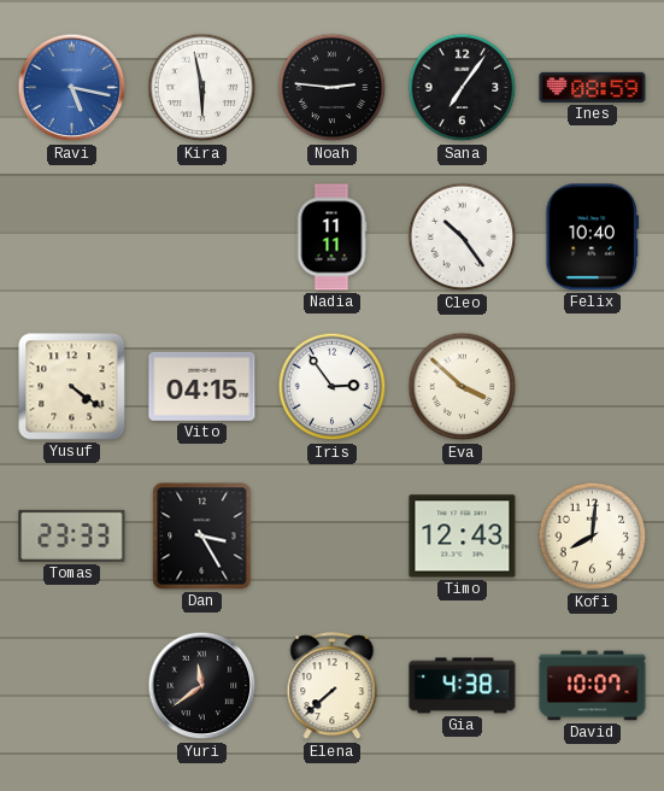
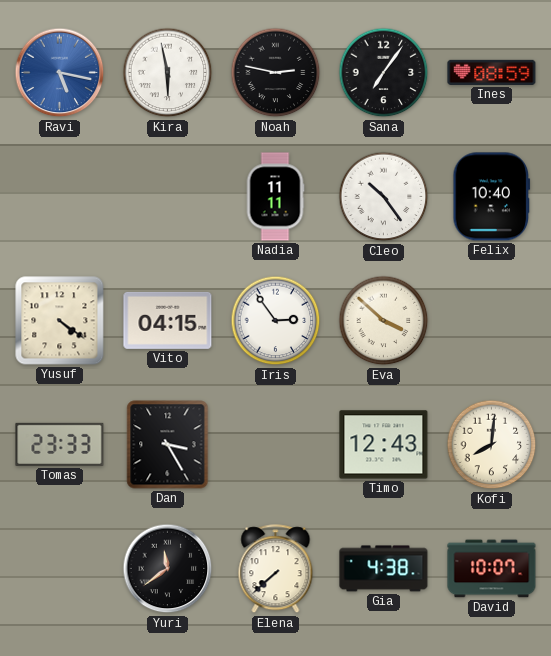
Noah: 2:46 -> 2:47
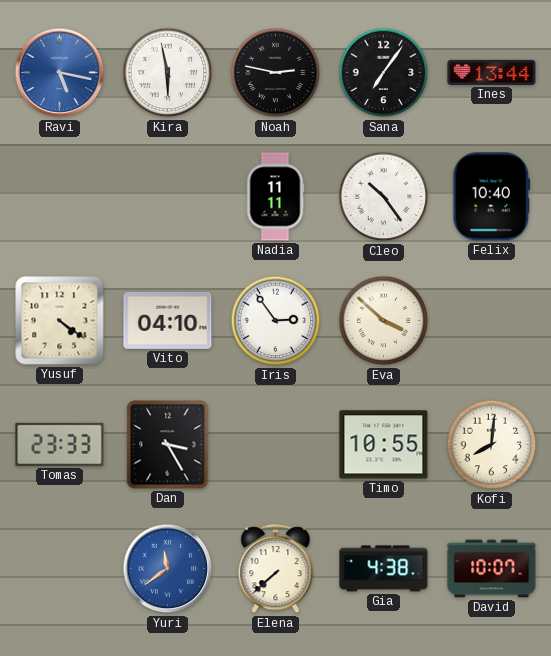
Ines: 08:59 -> 13:44
Vito: 04:15 -> 04:10
Timo: 12:43 -> 10:55
Yuri dial: black -> blue
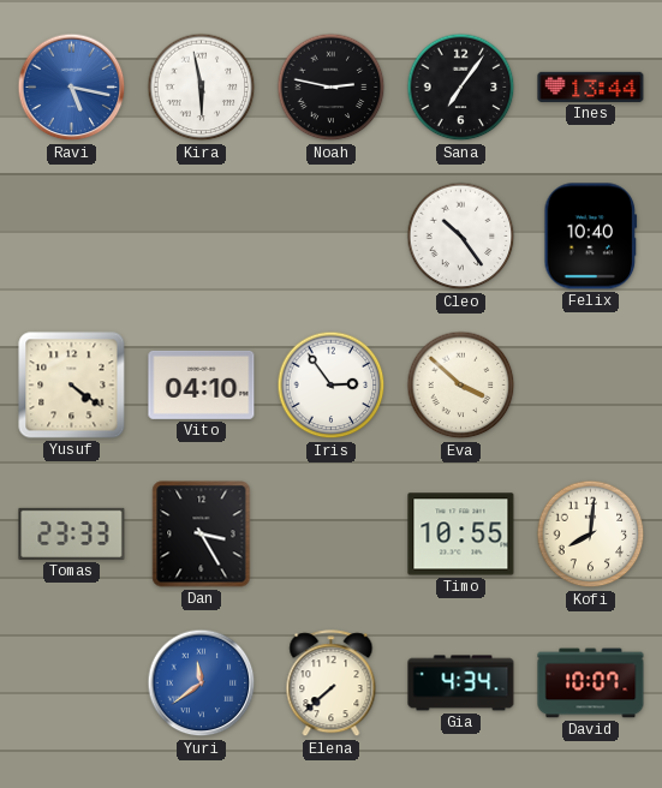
Nadia: 11:11 -> none
Gia: 4:38 -> 4:34
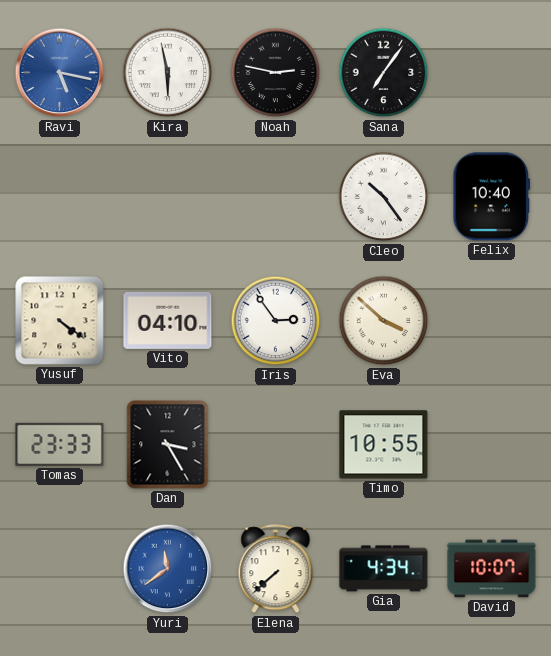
Ines: 13:44 -> none
Kofi: 8:01 -> none
